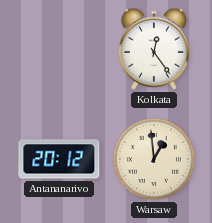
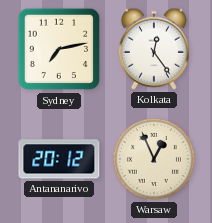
Sydney: none -> 7:13
Warsaw: 12:59 -> 12:56
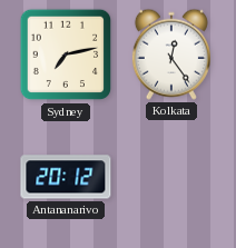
Warsaw: 12:56 -> none
